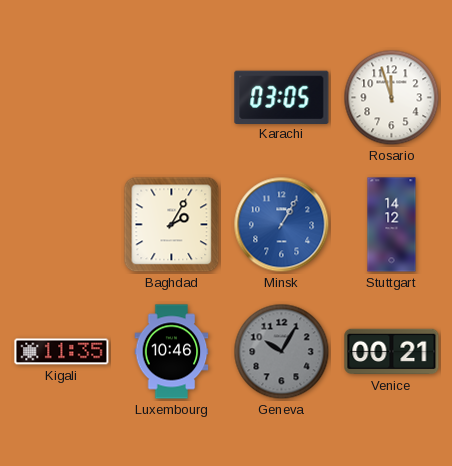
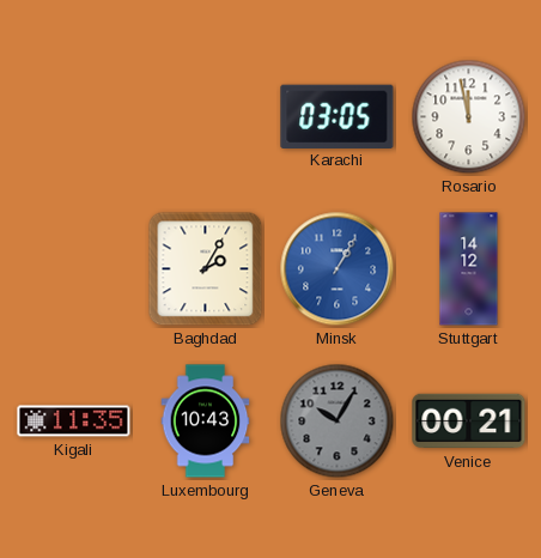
Rosario: 11:57 -> 11:58
Luxembourg: 10:46 -> 10:43
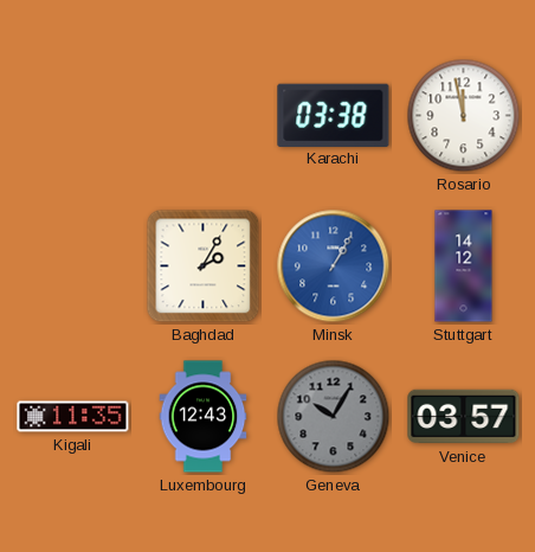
Karachi: 03:05 -> 03:38
Luxembourg: 10:43 -> 12:43
Venice: 00:21 -> 03:57
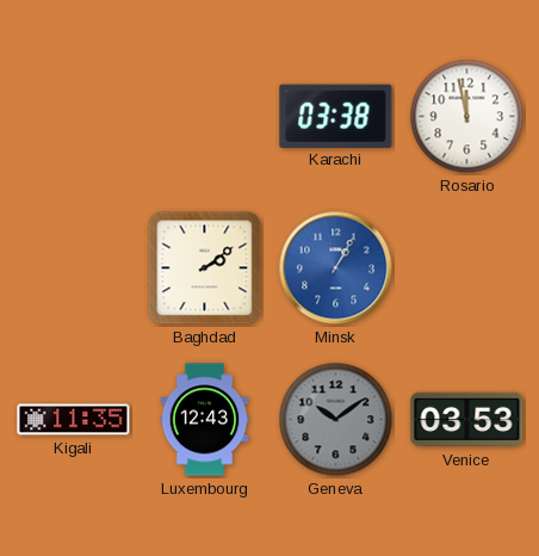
Baghdad: 2:05 -> 2:09
Stuttgart: 14:12 -> none
Geneva: 10:05 -> 10:09
Venice: 03:57 -> 03:53
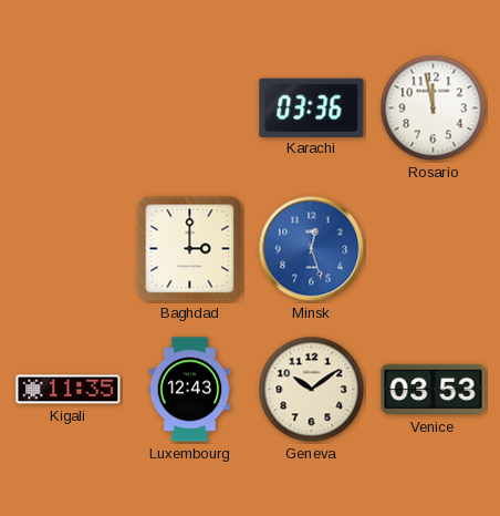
Karachi: 03:38 -> 03:36
Baghdad: 2:09 -> 3:00
Minsk: 1:05 -> 12:27
Geneva dial: grey -> cream
